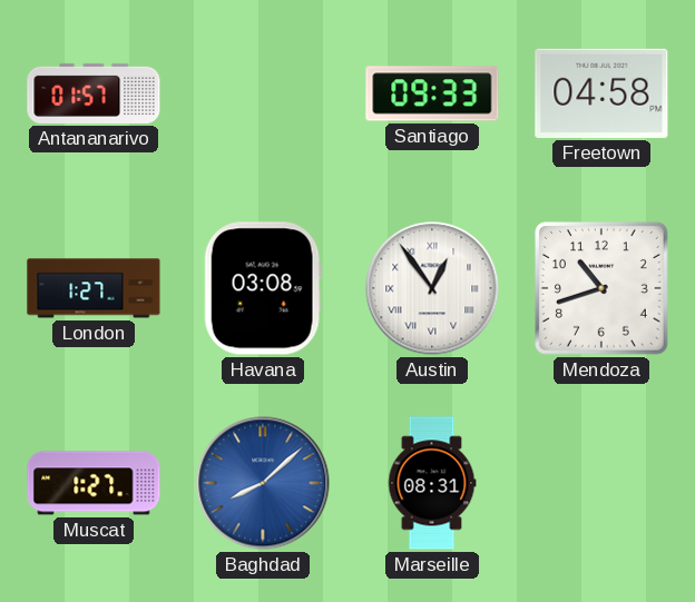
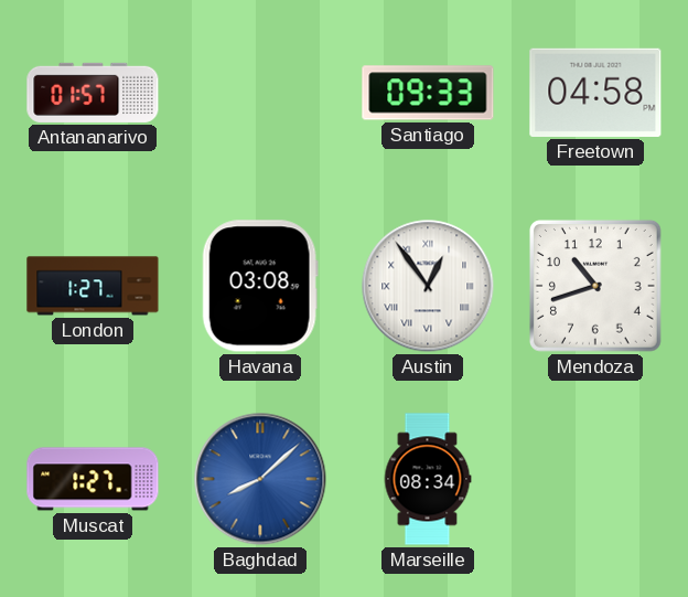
Marseille: 08:31 -> 08:34
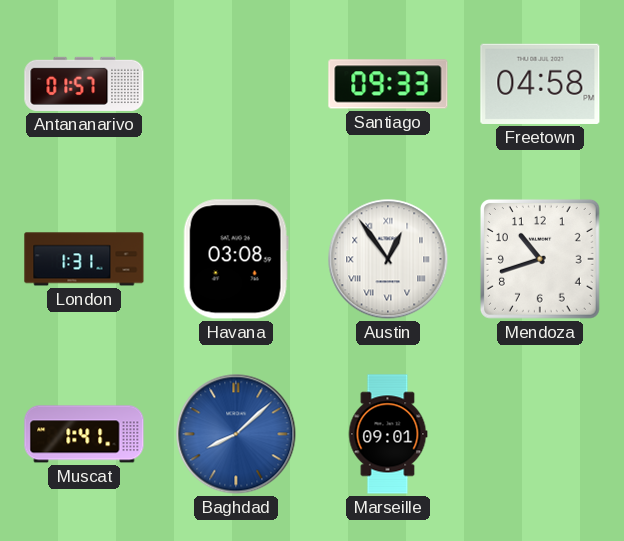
London: 1:27 -> 1:31
Muscat: 1:27 -> 1:41
Marseille: 08:34 -> 09:01
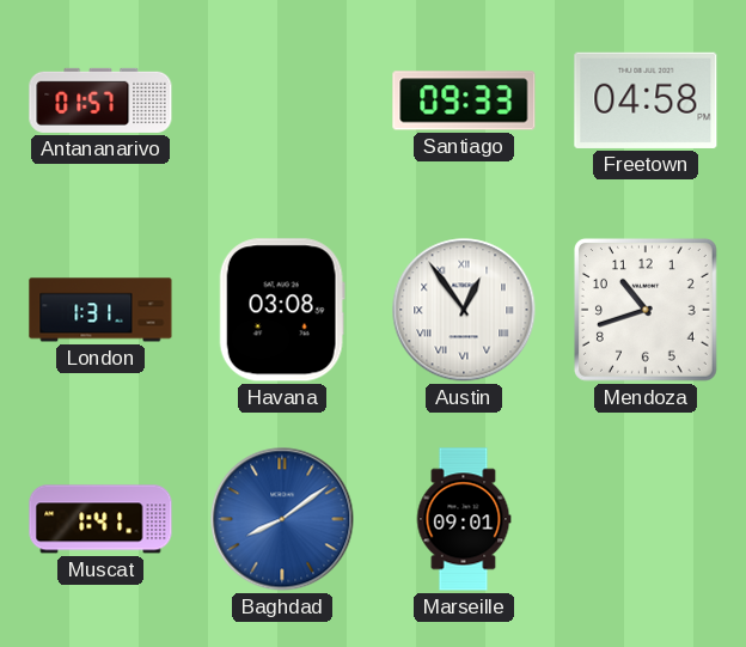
Baghdad: 8:08 -> 8:09
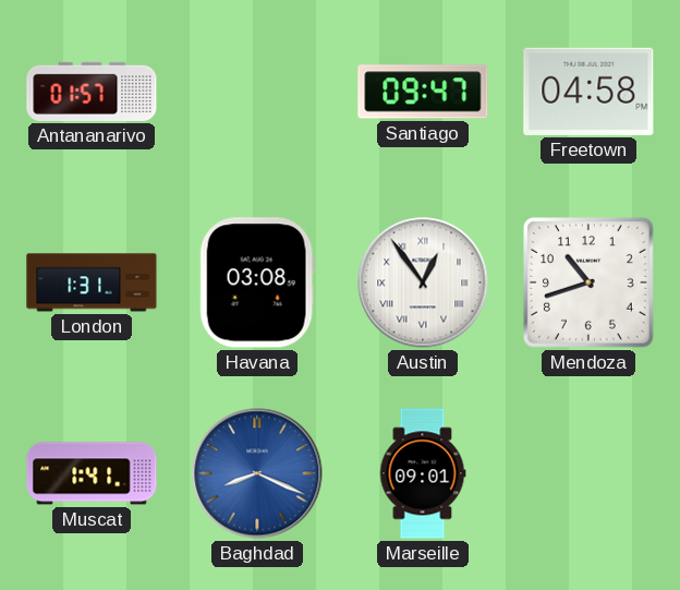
Santiago: 09:33 -> 09:47
Baghdad: 8:09 -> 8:19
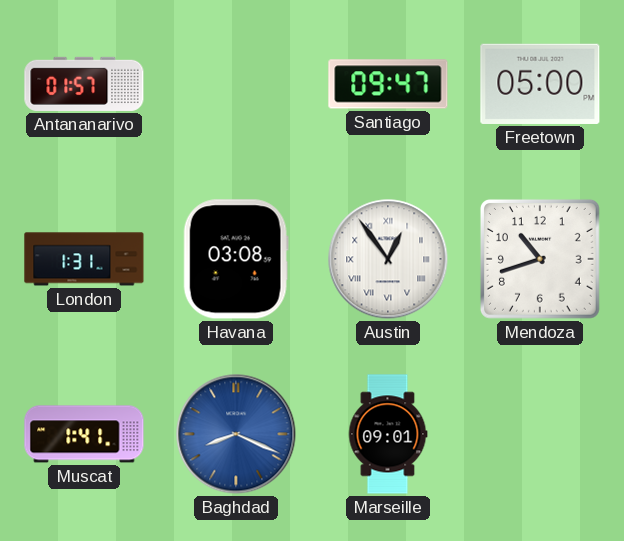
Freetown: 04:58 -> 05:00
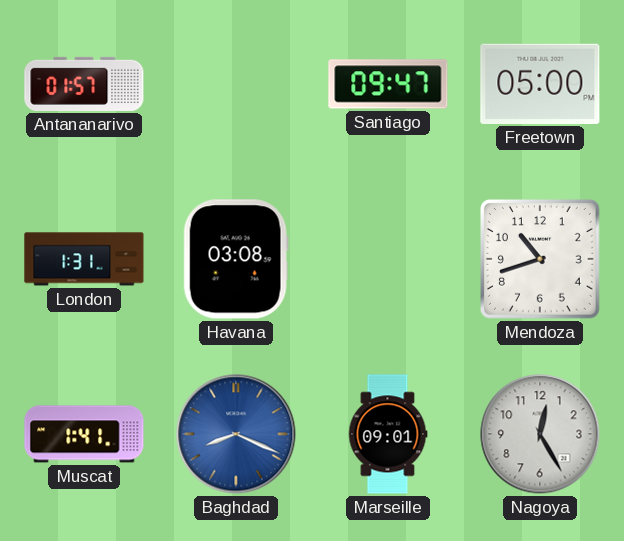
Austin: 12:54 -> none
Nagoya: none -> 12:25
